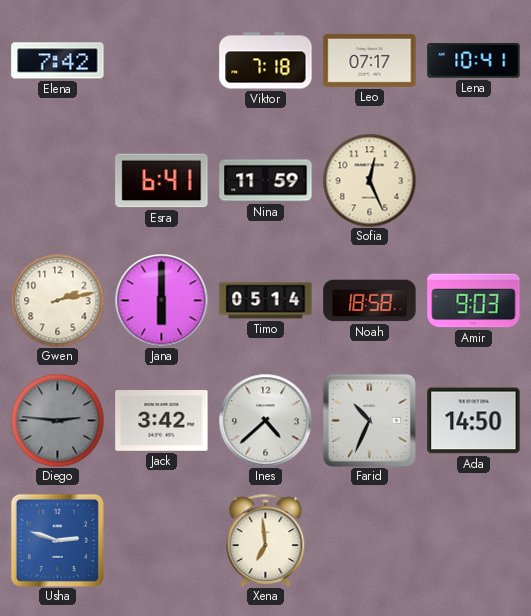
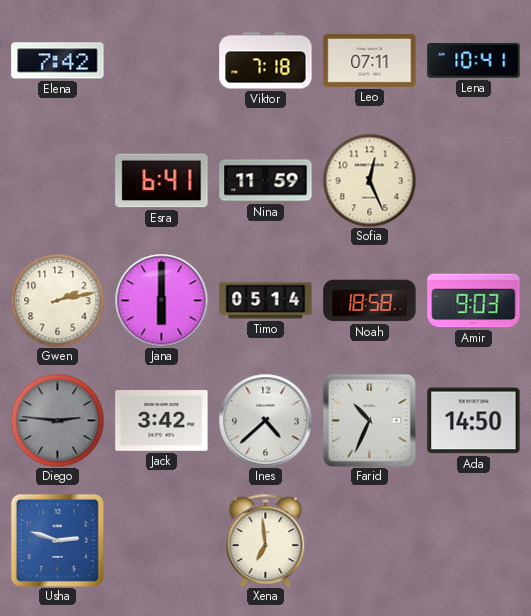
Leo: 07:17 -> 07:11
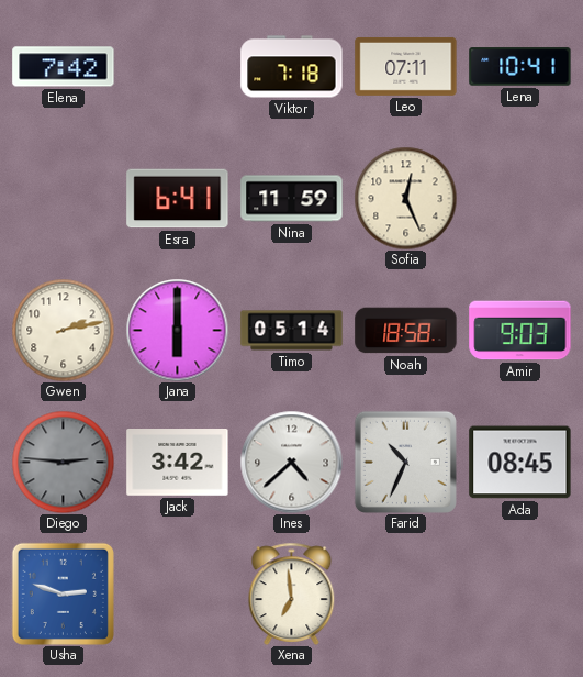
Ada: 14:50 -> 08:45
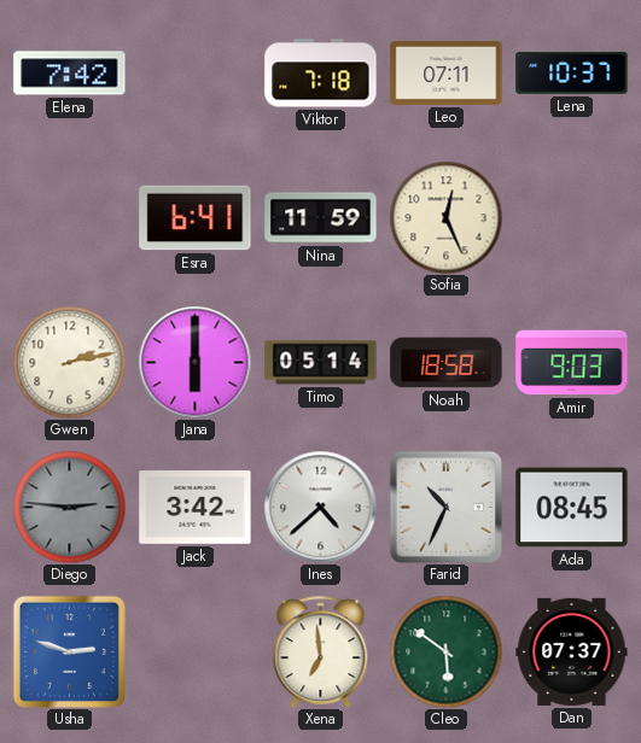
Lena: 10:41 -> 10:37
Cleo: none -> 5:51
Dan: none -> 07:37
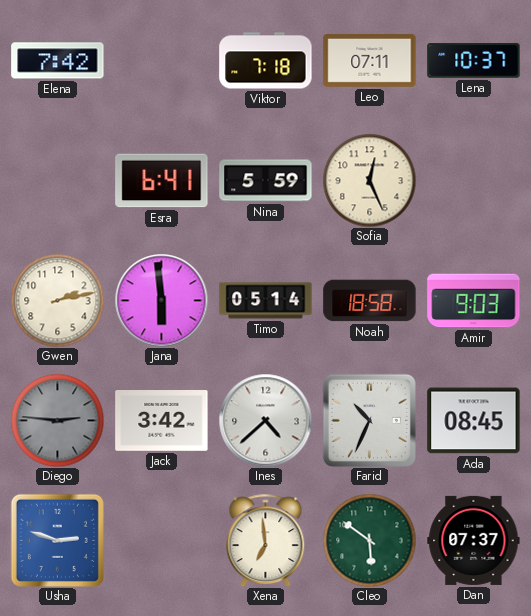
Nina: 11:59 -> 5:59
Jana: 6:00 -> 5:59
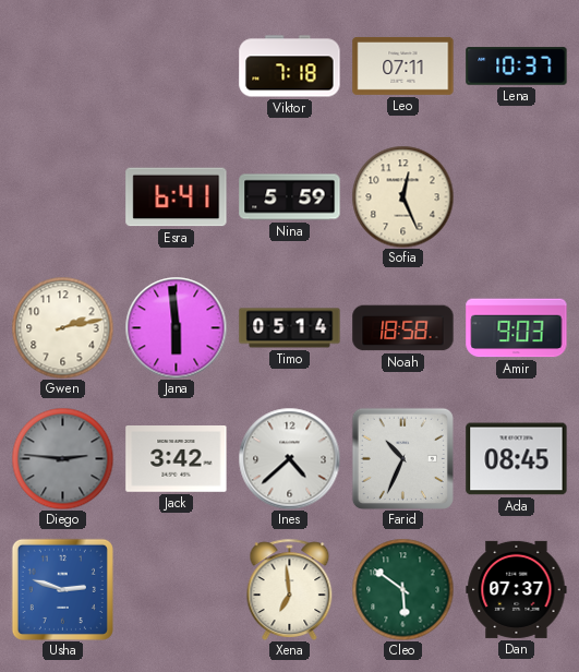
Elena: 7:42 -> none
